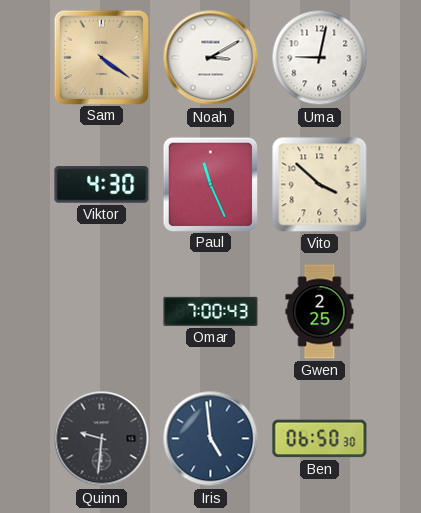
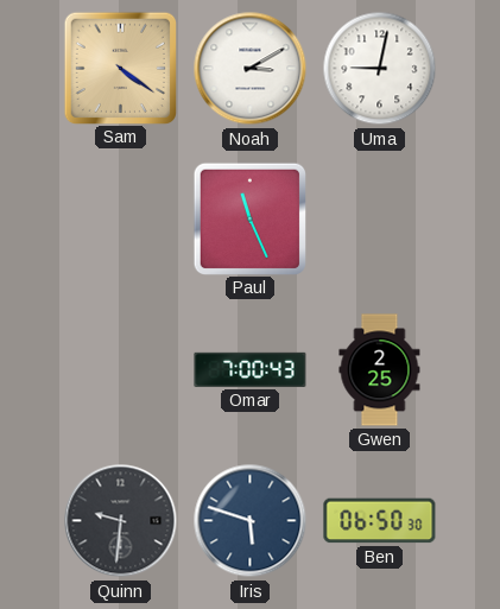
Viktor: 4:30 -> none
Vito: 3:52 -> none
Iris: 4:59 -> 5:48
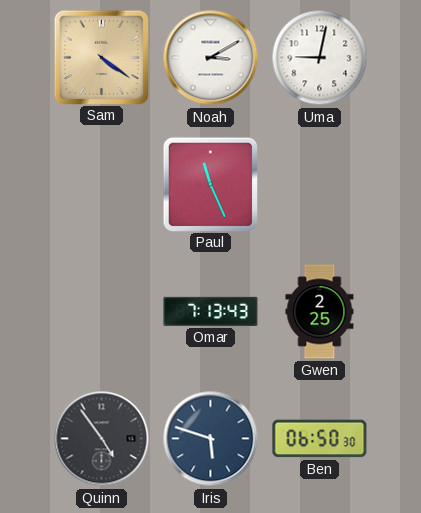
Omar: 7:00 -> 7:13
Quinn: 9:31 -> 4:54
